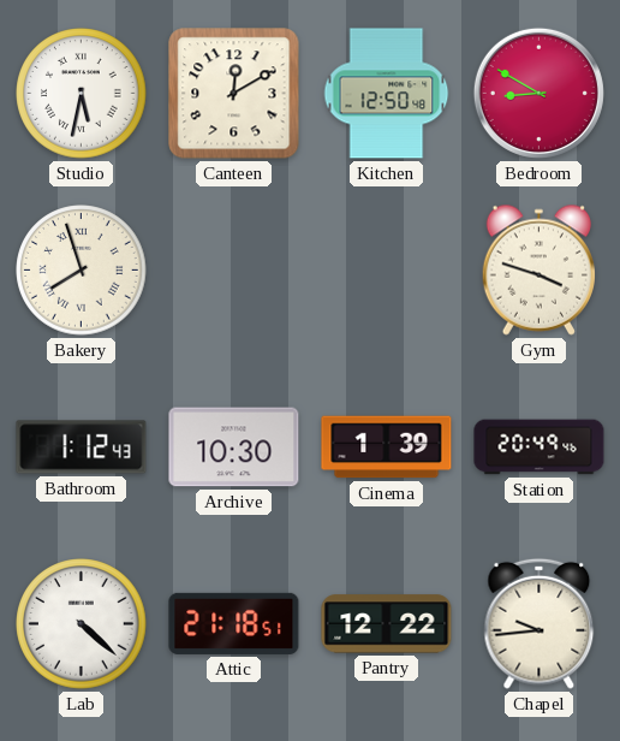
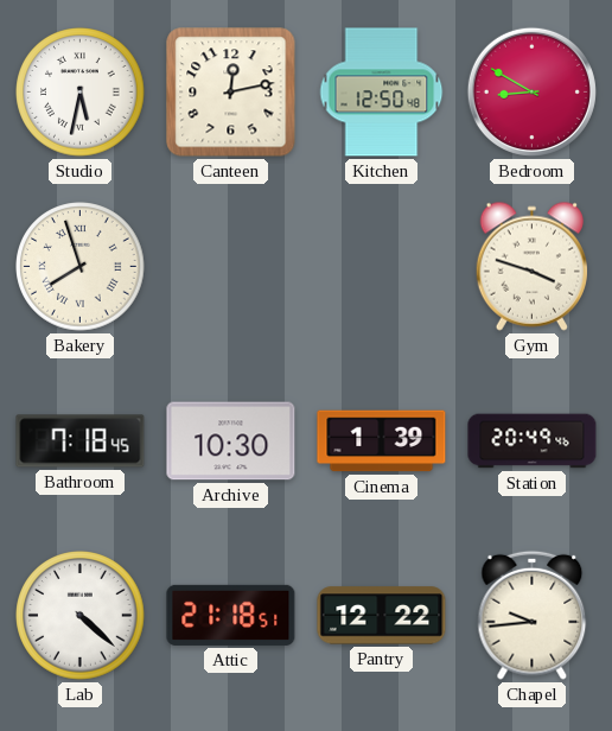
Canteen: 12:10 -> 12:13
Bathroom: 1:12 -> 7:18
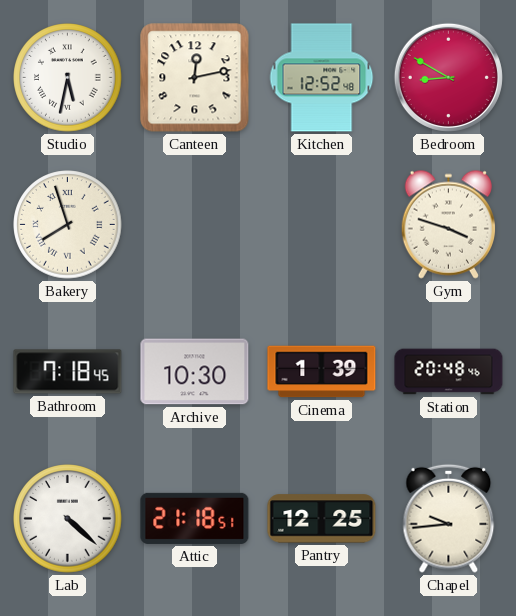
Kitchen: 12:50 -> 12:52
Station: 20:49 -> 20:48
Pantry: 12:22 -> 12:25
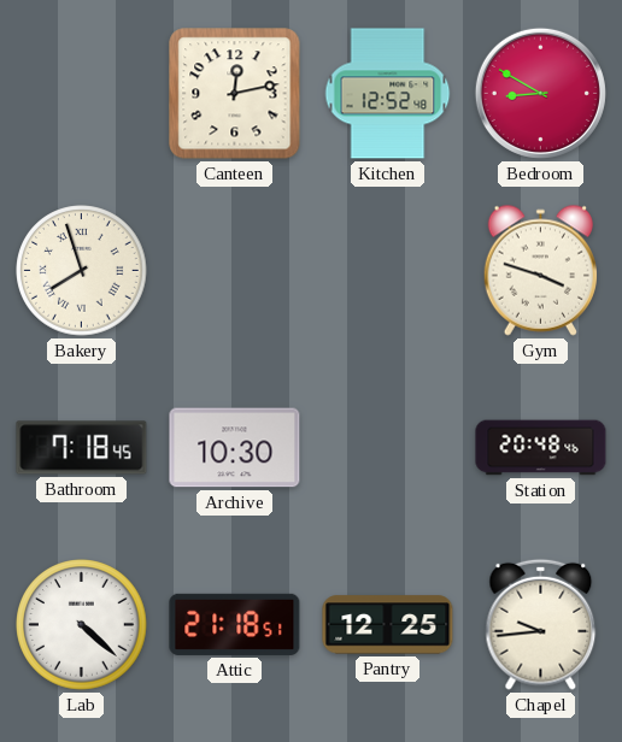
Studio: 5:32 -> none
Cinema: 1:39 -> none
